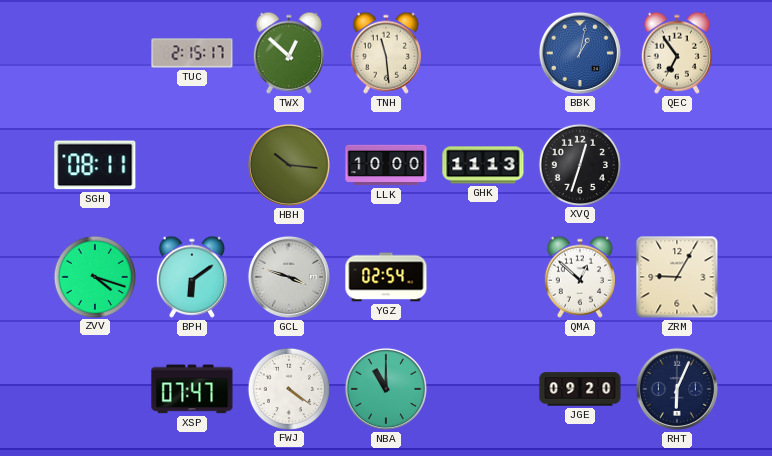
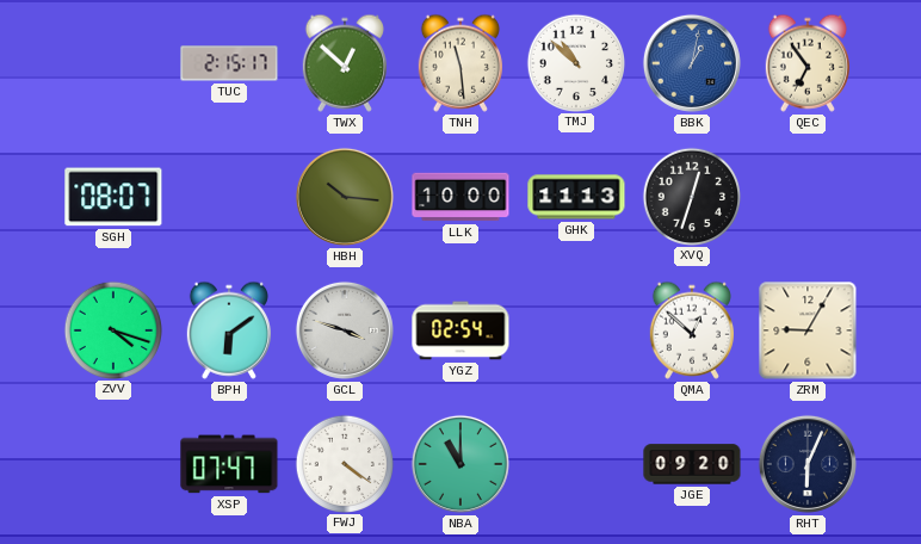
TMJ: none -> 10:52
SGH: 08:11 -> 08:07
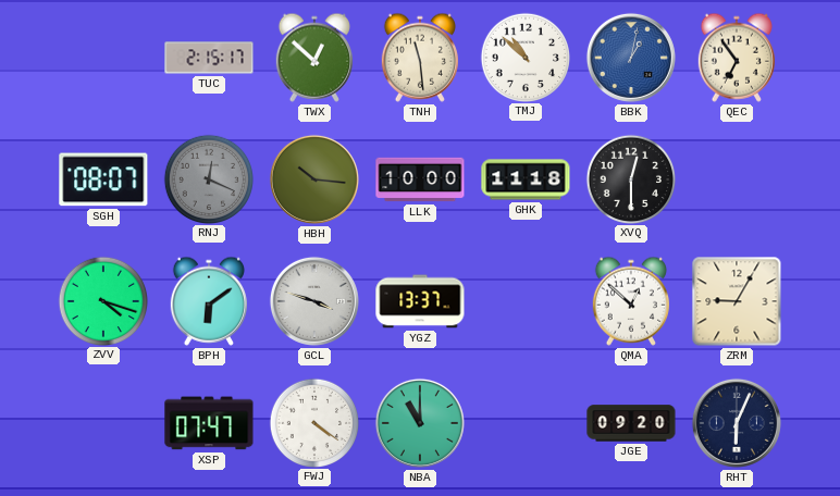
RNJ: none -> 12:19
GHK: 11:13 -> 11:18
XVQ: 12:33 -> 12:30
YGZ: 02:54 -> 13:37
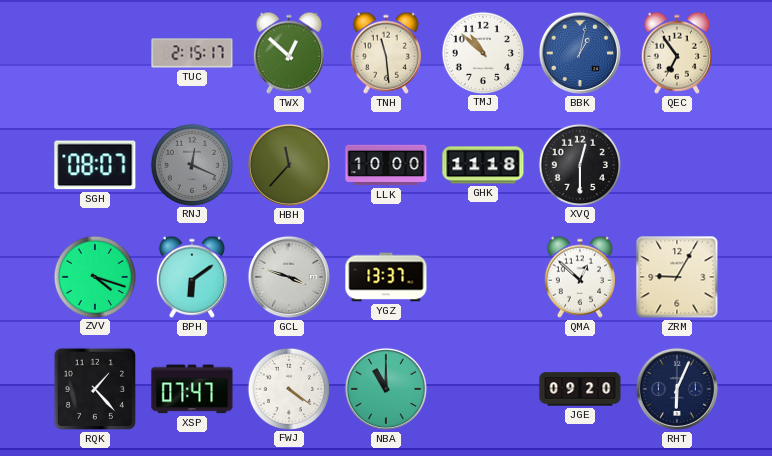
HBH: 10:16 -> 11:37
RQK: none -> 1:23
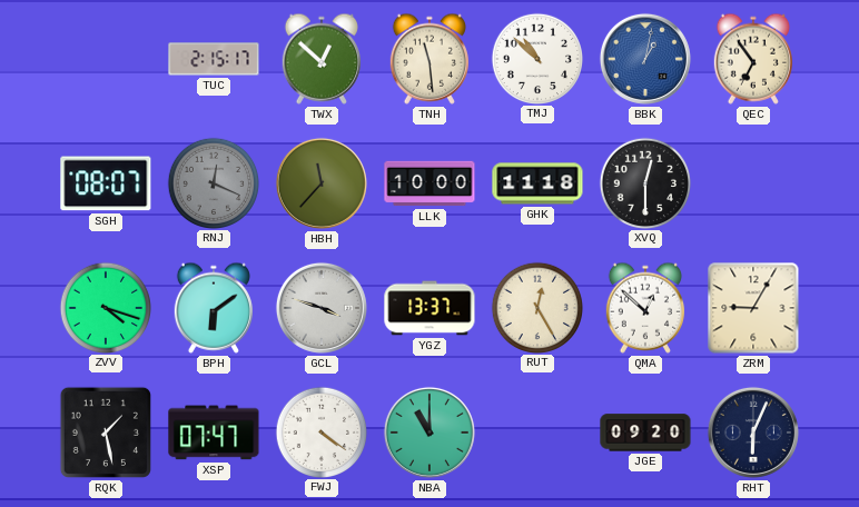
RUT: none -> 12:25
RQK: 1:23 -> 1:28
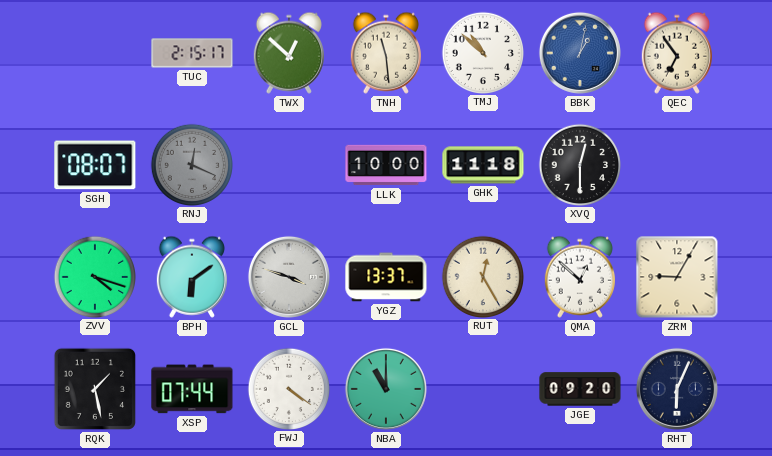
HBH: 11:37 -> none
XSP: 07:47 -> 07:44
